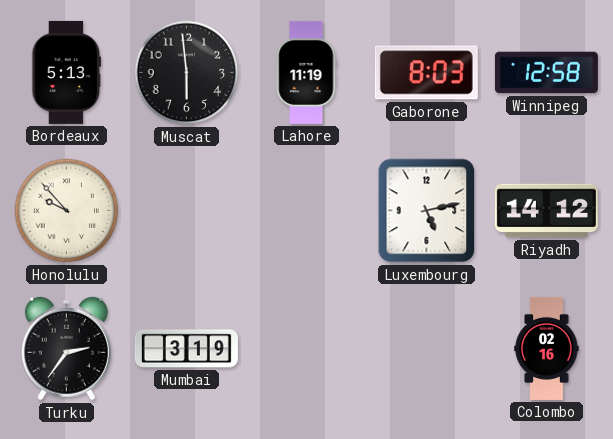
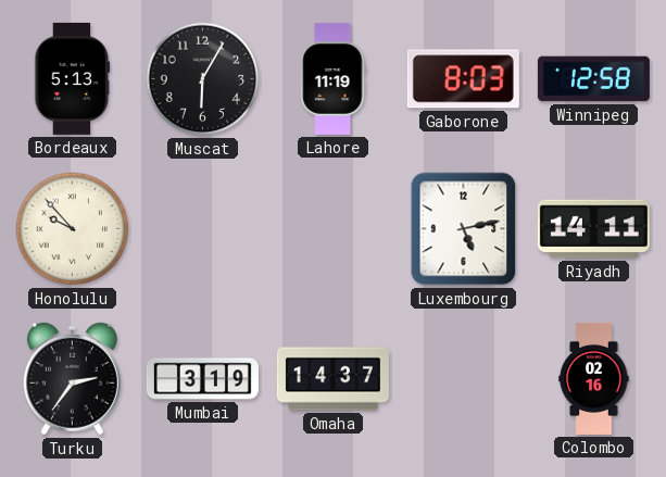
Muscat: 5:59 -> 6:05
Riyadh: 14:12 -> 14:11
Omaha: none -> 14:37
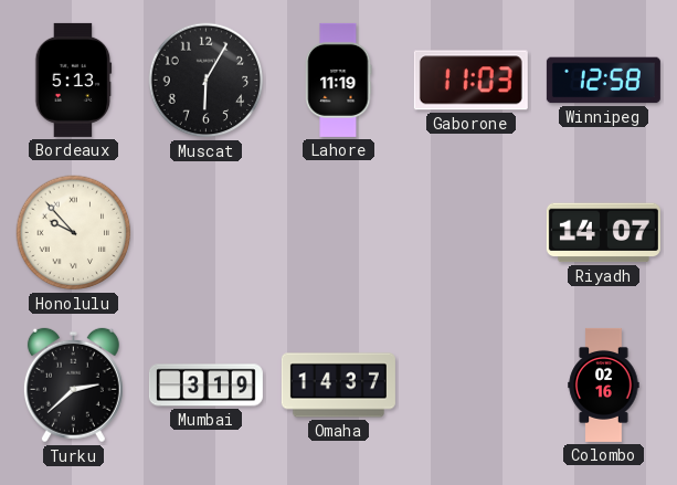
Gaborone: 8:03 -> 11:03
Luxembourg: 5:13 -> none
Riyadh: 14:11 -> 14:07
Turku: 2:36 -> 2:38
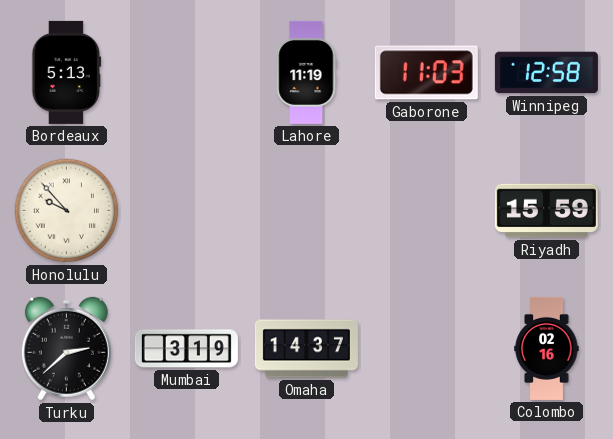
Muscat: 6:05 -> none
Riyadh: 14:07 -> 15:59
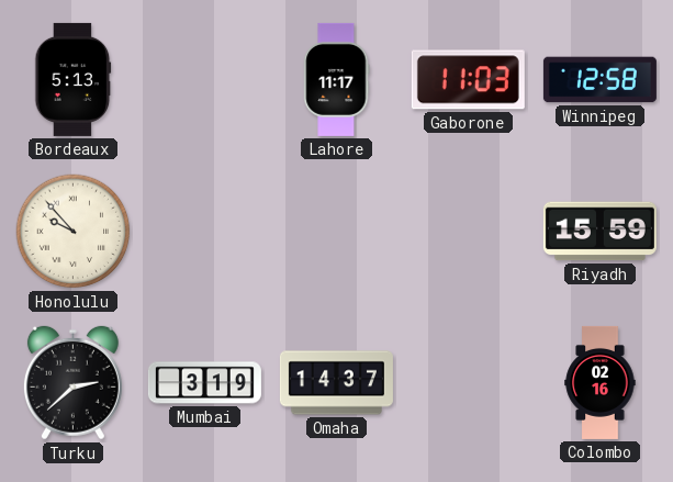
Lahore: 11:19 -> 11:17
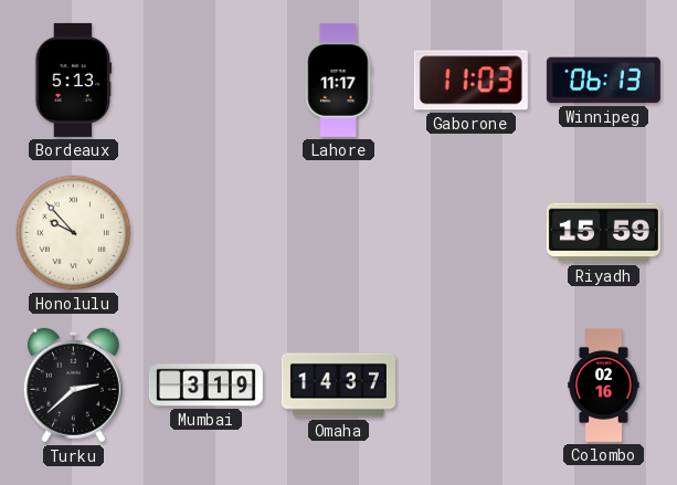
Winnipeg: 12:58 -> 06:13
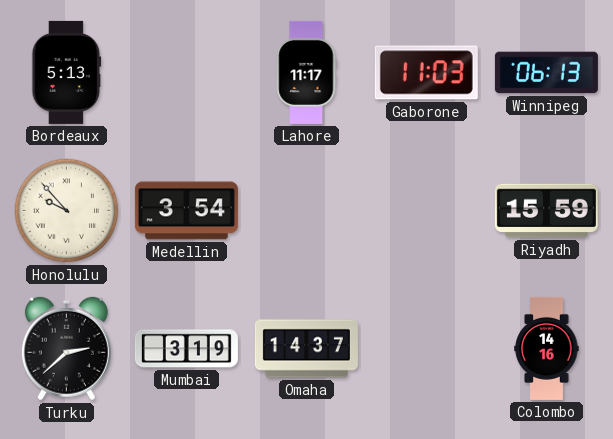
Medellin: none -> 3:54
Colombo: 02:16 -> 14:16
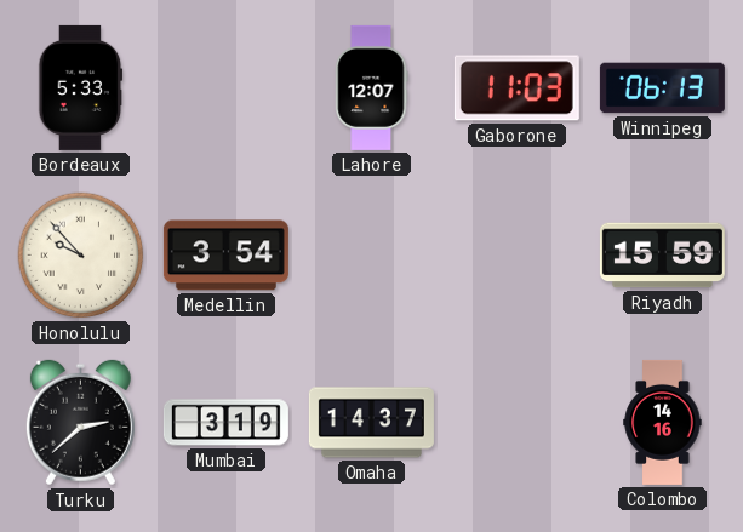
Bordeaux: 5:13 -> 5:33
Lahore: 11:17 -> 12:07
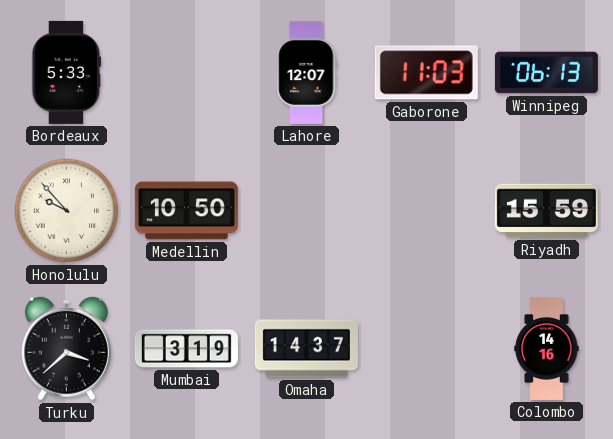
Medellin: 3:54 -> 10:50
Turku: 2:38 -> 3:38
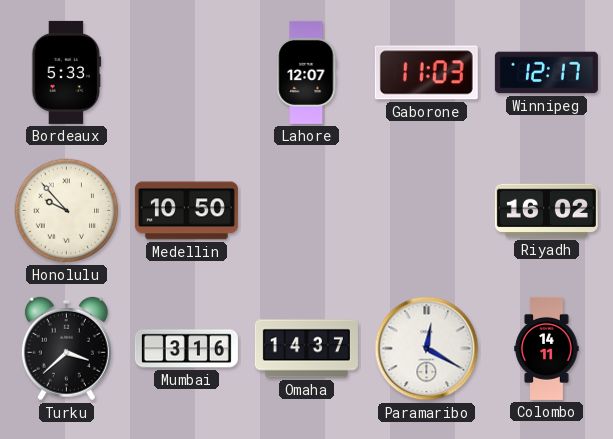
Winnipeg: 06:13 -> 12:17
Riyadh: 15:59 -> 16:02
Mumbai: 3:19 -> 3:16
Paramaribo: none -> 12:20
Colombo: 14:16 -> 14:11
